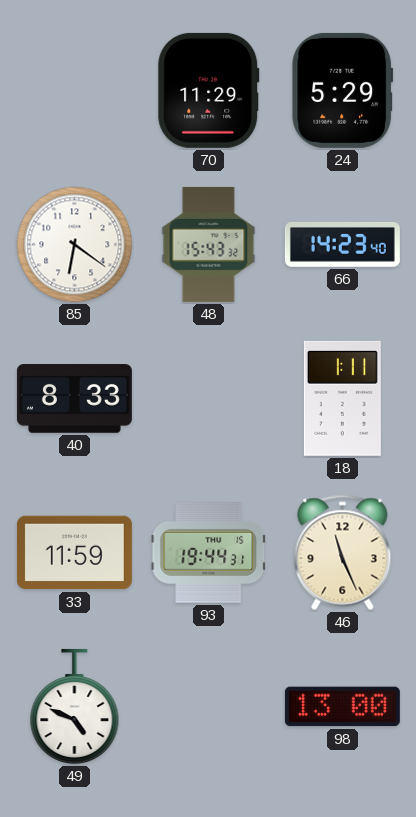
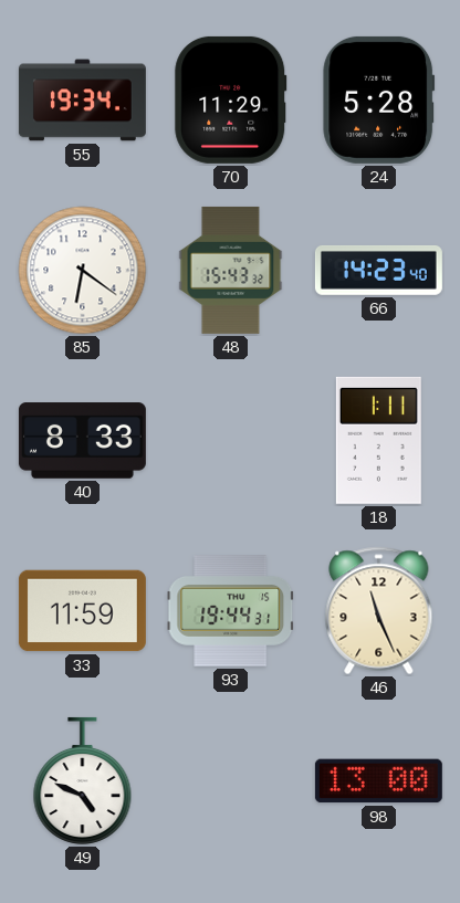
55: none -> 19:34
24: 5:29 -> 5:28
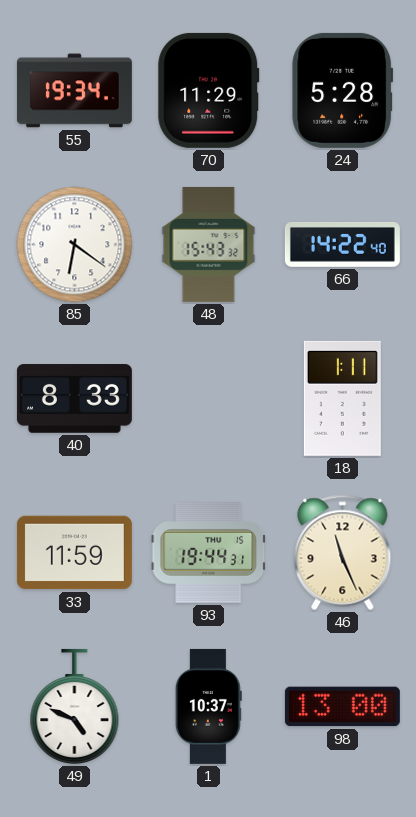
66: 14:23 -> 14:22
1: none -> 10:37
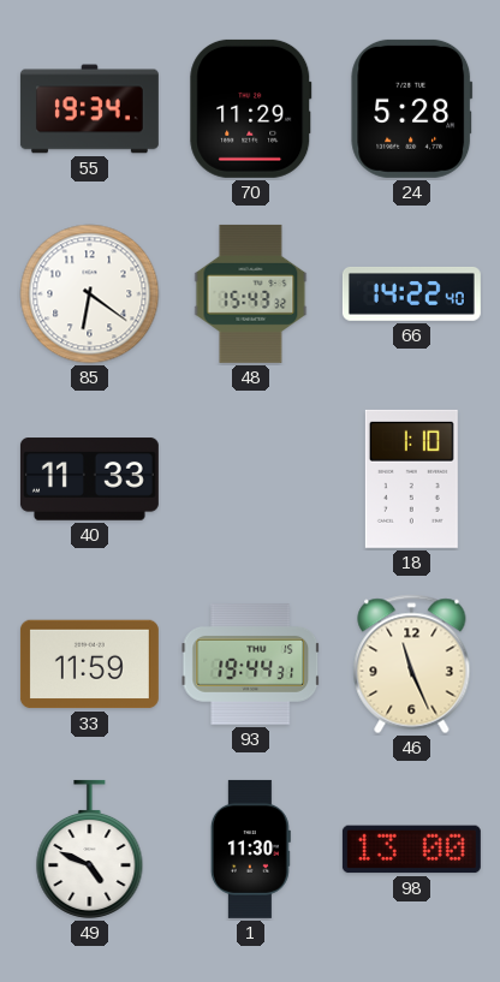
40: 8:33 -> 11:33
18: 1:11 -> 1:10
1: 10:37 -> 11:30
